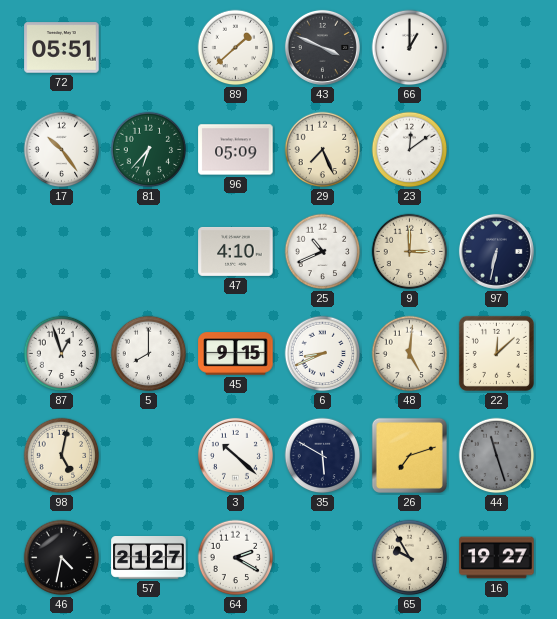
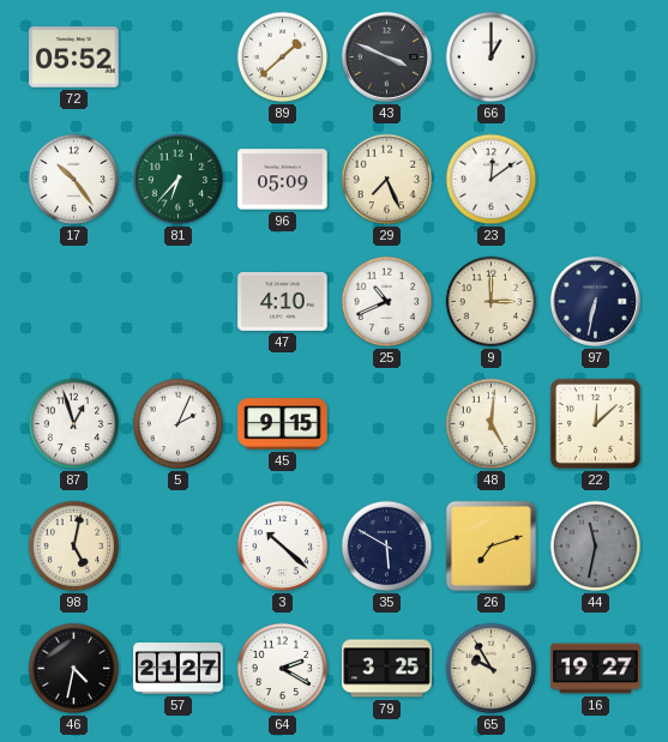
72: 05:51 -> 05:52
5: 8:00 -> 2:04
6: 8:41 -> none
44: 11:27 -> 11:32
79: none -> 3:25
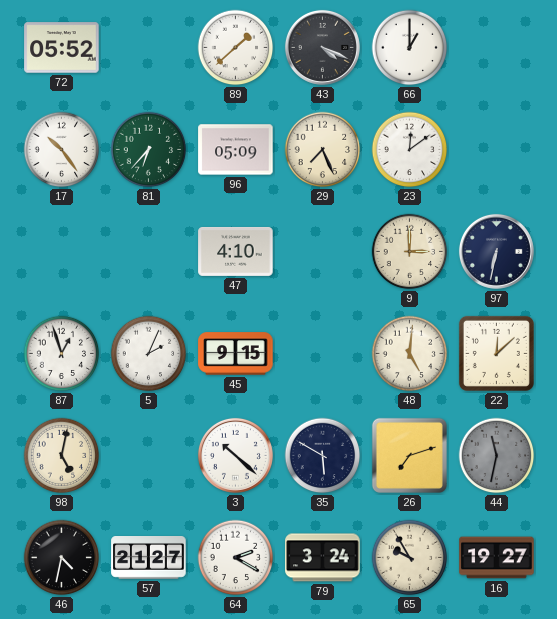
43: 3:49 -> 4:19
25: 10:41 -> none
79: 3:25 -> 3:24
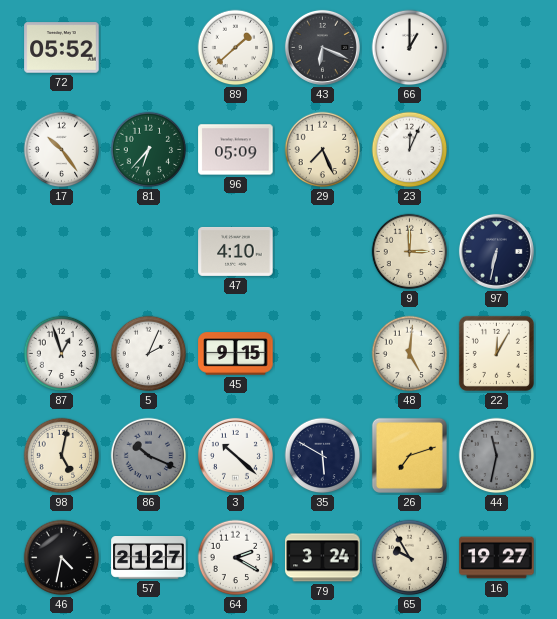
43: 4:19 -> 6:19
23: 12:09 -> 12:04
22: 12:08 -> 12:05
86: none -> 10:19
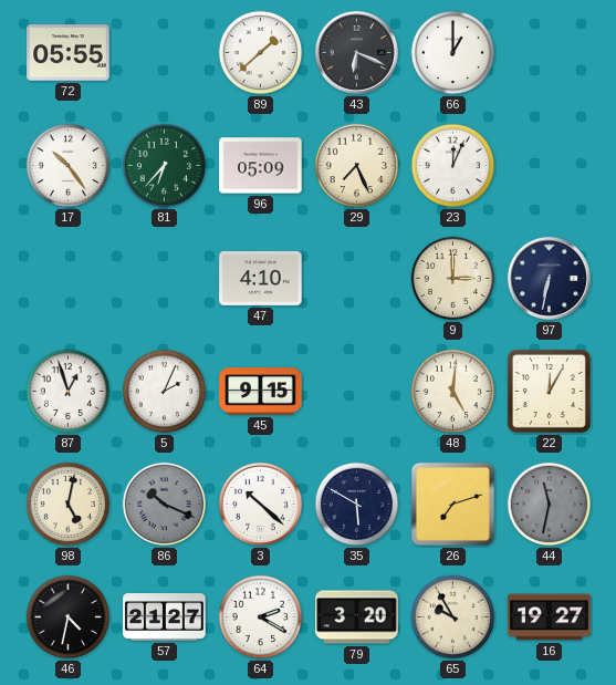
72: 05:52 -> 05:55
79: 3:24 -> 3:20
